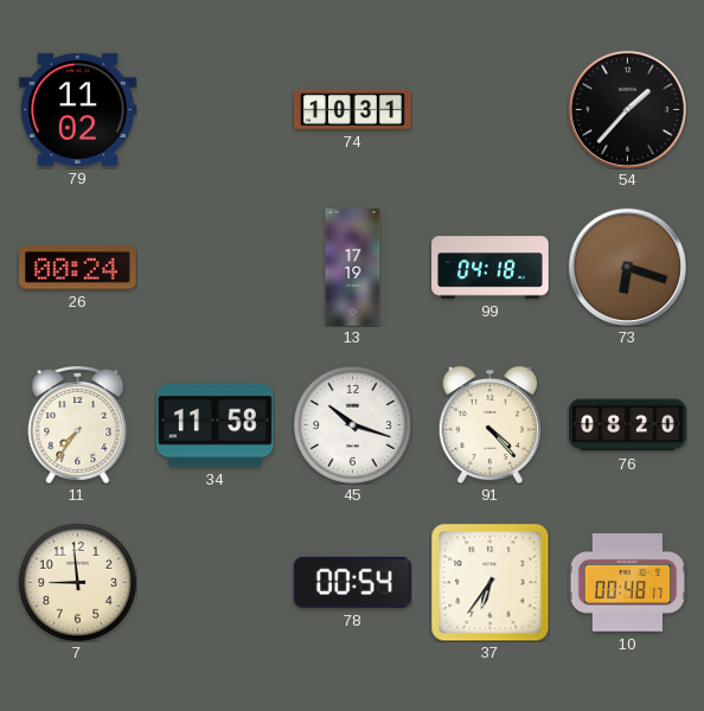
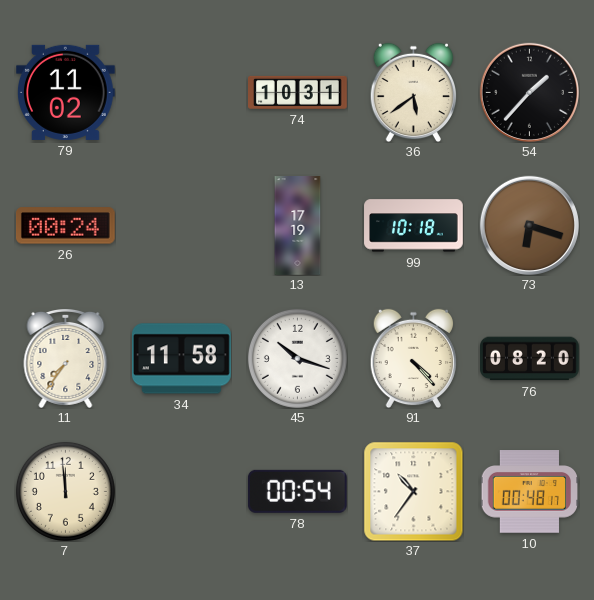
36: none -> 5:39
99: 04:18 -> 10:18
7: 8:59 -> 11:59
37: 6:36 -> 10:36
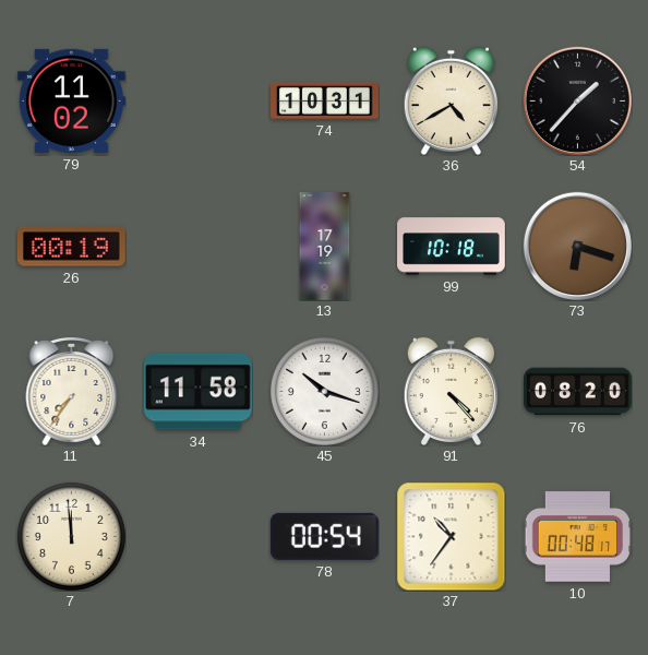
36: 5:39 -> 4:40
26: 00:24 -> 00:19
